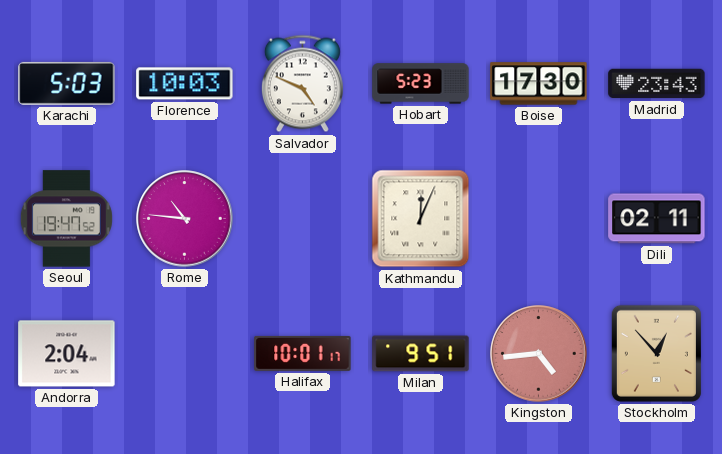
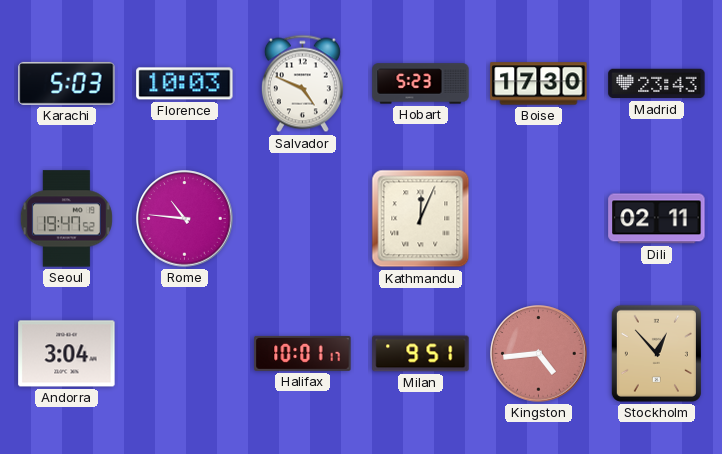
Andorra: 2:04 -> 3:04
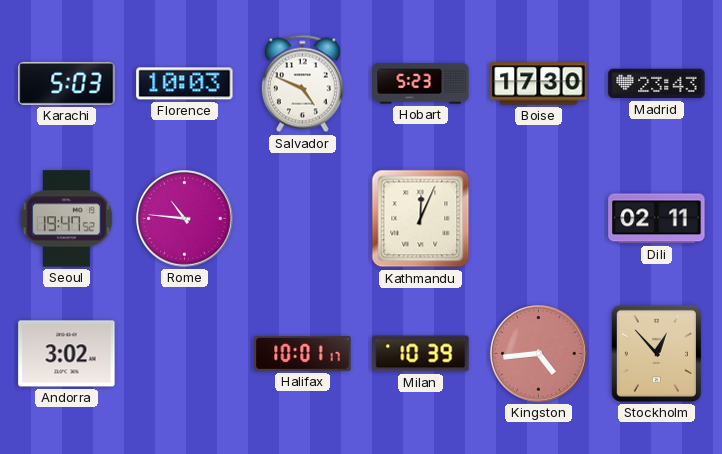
Andorra: 3:04 -> 3:02
Milan: 9:51 -> 10:39
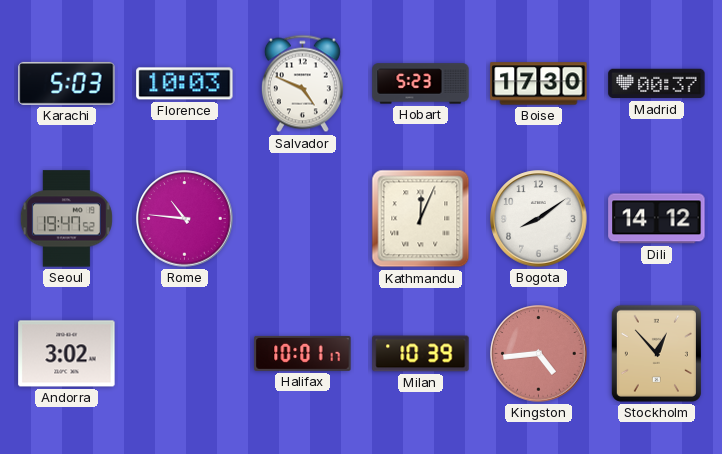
Madrid: 23:43 -> 00:37
Bogota: none -> 8:09
Dili: 02:11 -> 14:12
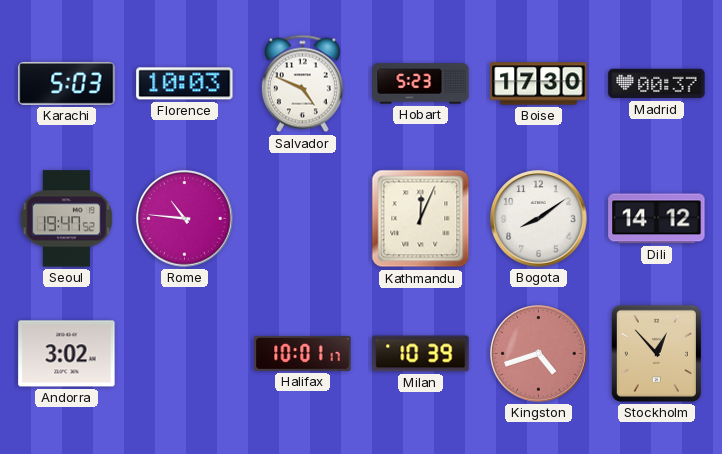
Kingston: 4:44 -> 4:42
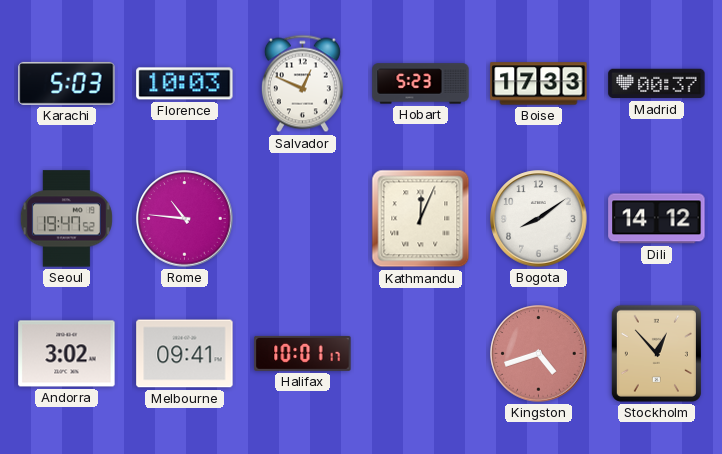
Salvador: 4:49 -> 12:49
Boise: 17:30 -> 17:33
Melbourne: none -> 09:41
Milan: 10:39 -> none
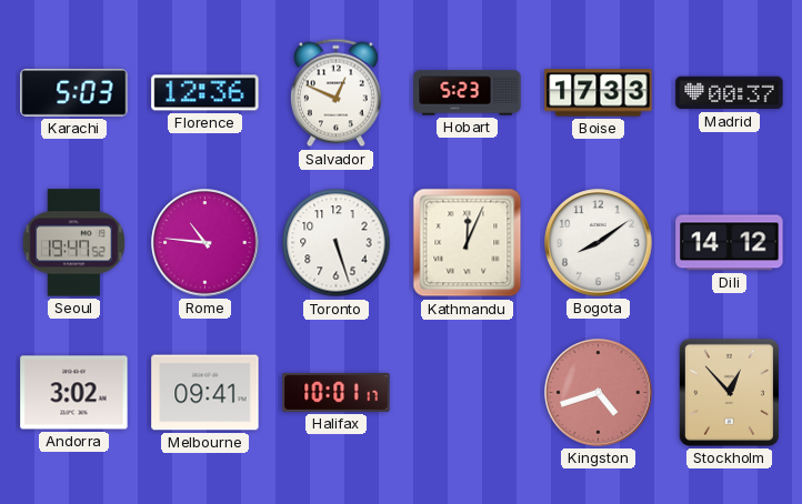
Florence: 10:03 -> 12:36
Toronto: none -> 5:27
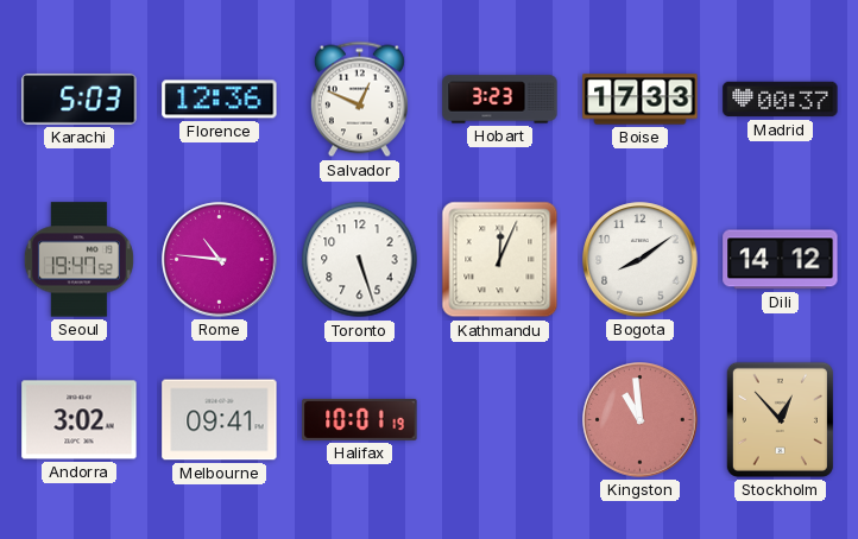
Hobart: 5:23 -> 3:23
Halifax: 10:01:17 -> 10:01:19
Kingston: 4:42 -> 10:59
